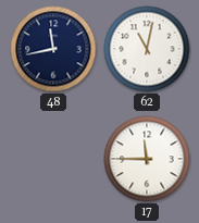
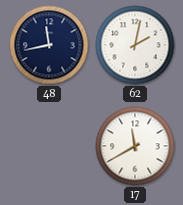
62: 11:02 -> 2:02
17: 11:45 -> 11:40
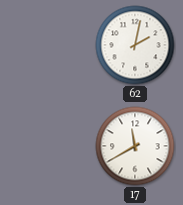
48: 11:43 -> none
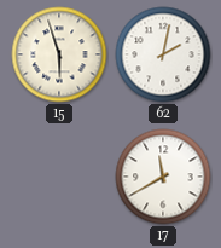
15: none -> 5:57
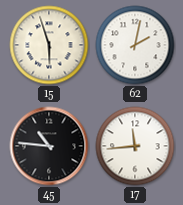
45: none -> 10:46
17: 11:40 -> 11:44
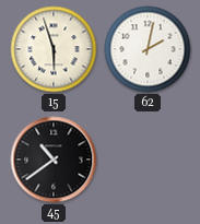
45: 10:46 -> 10:39
17: 11:44 -> none
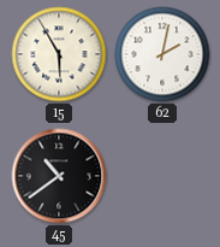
15: 5:57 -> 5:55
